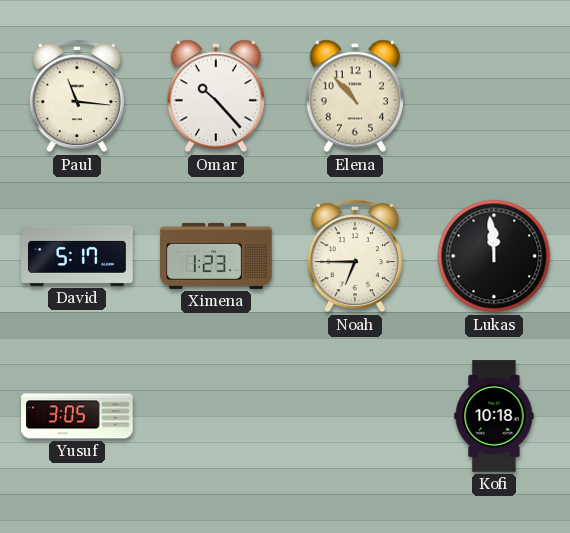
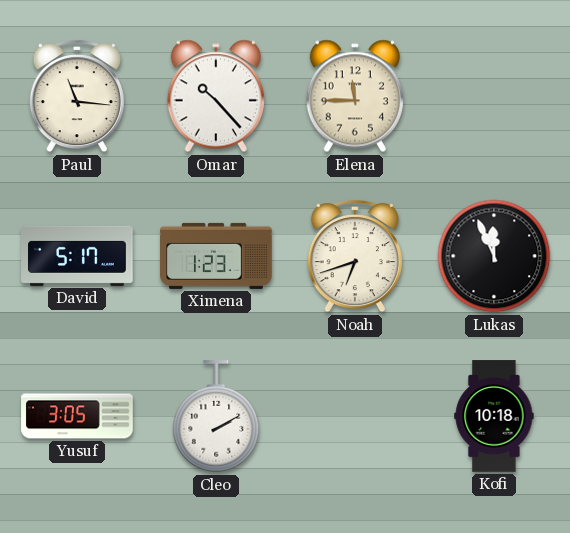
Elena: 10:53 -> 11:45
Noah: 6:45 -> 6:42
Lukas: 11:59 -> 11:56
Cleo: none -> 2:10
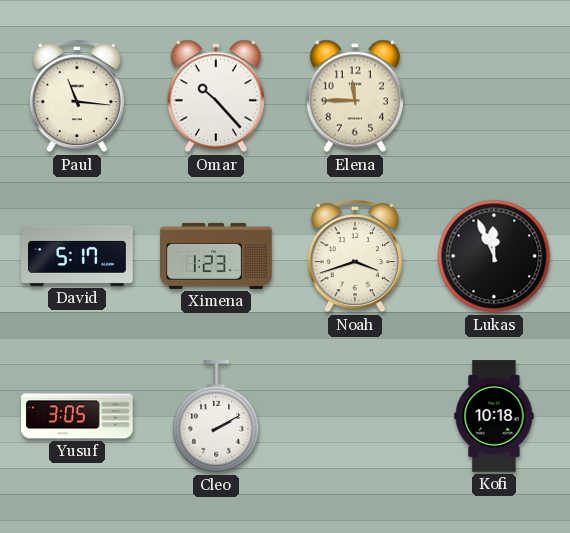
Noah: 6:42 -> 3:42
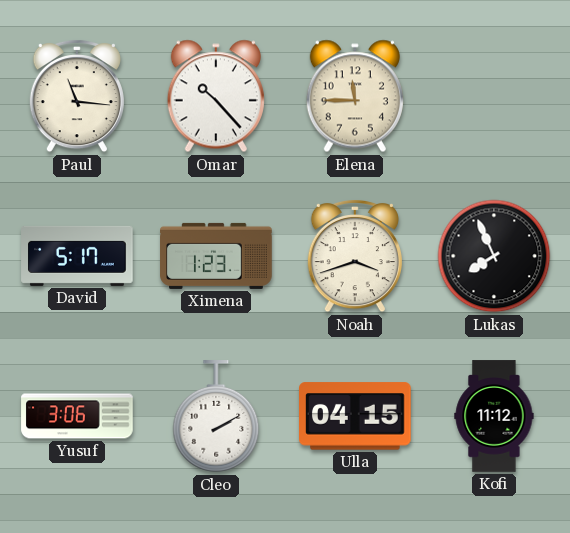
Lukas: 11:56 -> 7:56
Yusuf: 3:05 -> 3:06
Ulla: none -> 04:15
Kofi: 10:18 -> 11:12
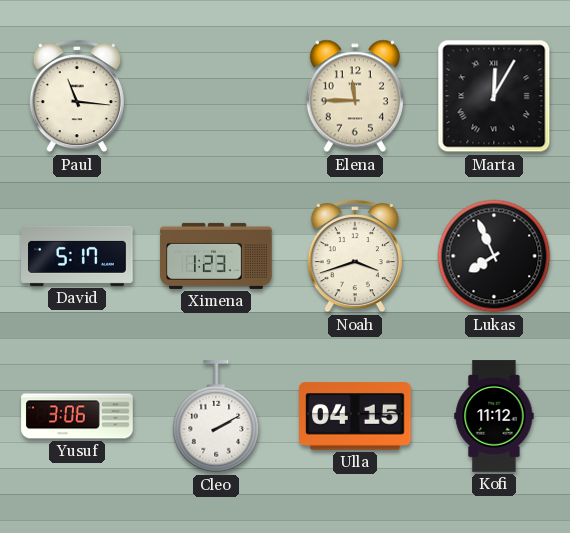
Omar: 10:23 -> none
Marta: none -> 12:05
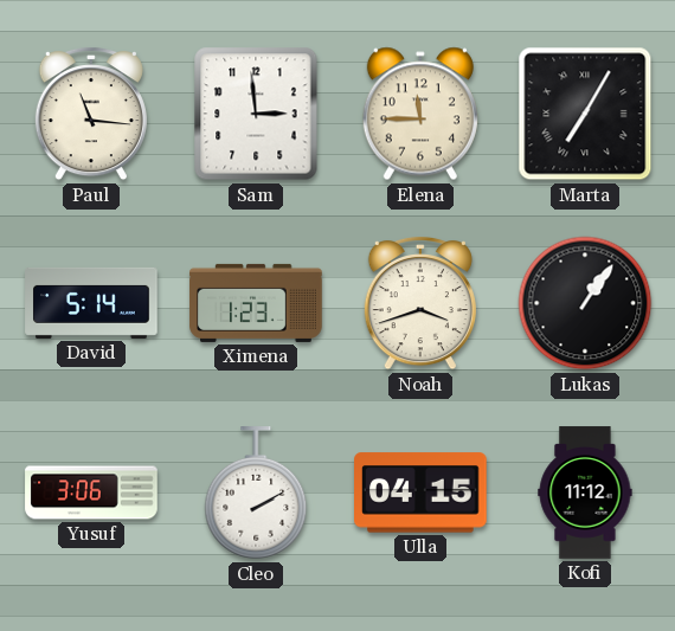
Sam: none -> 2:59
Marta: 12:05 -> 7:05
David: 5:17 -> 5:14
Lukas: 7:56 -> 1:06
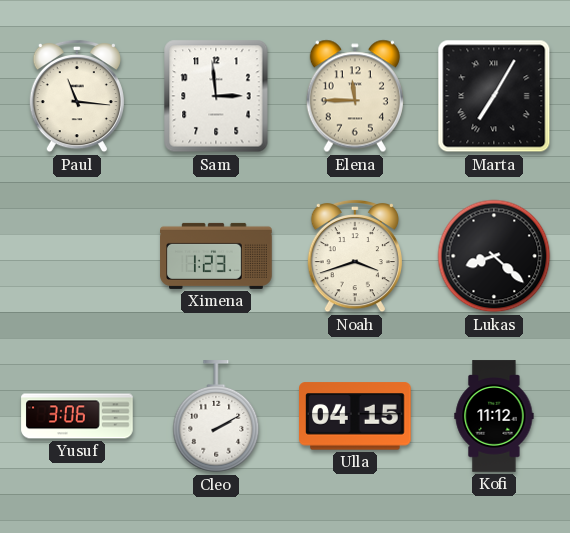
David: 5:14 -> none
Lukas: 1:06 -> 8:22
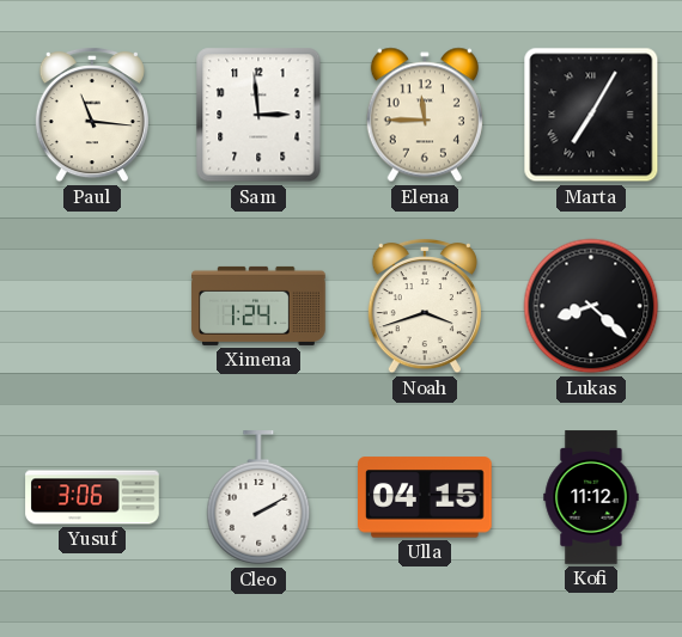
Ximena: 1:23 -> 1:24
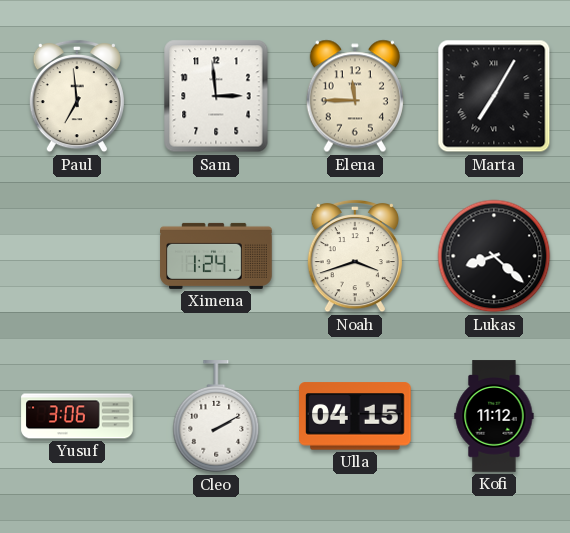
Paul: 11:16 -> 6:59
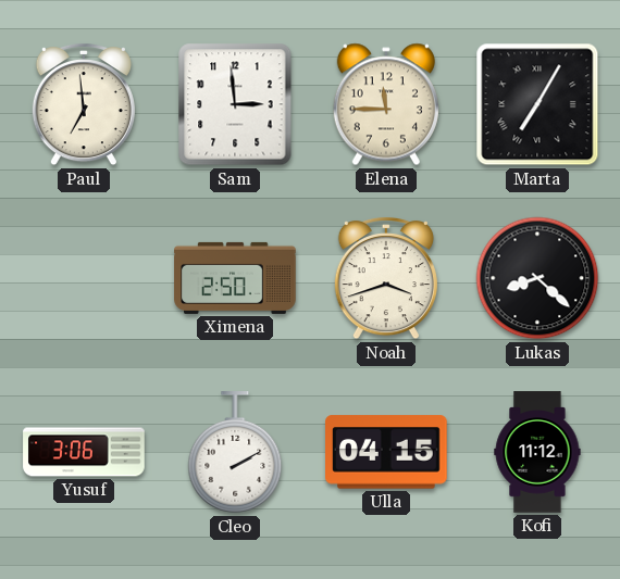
Ximena: 1:24 -> 2:50
